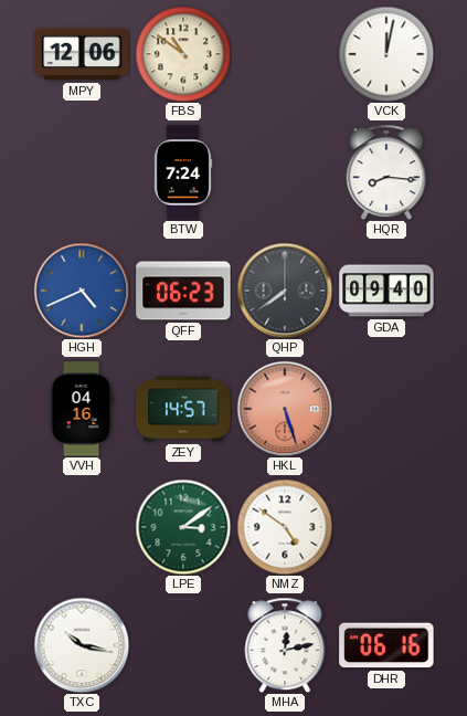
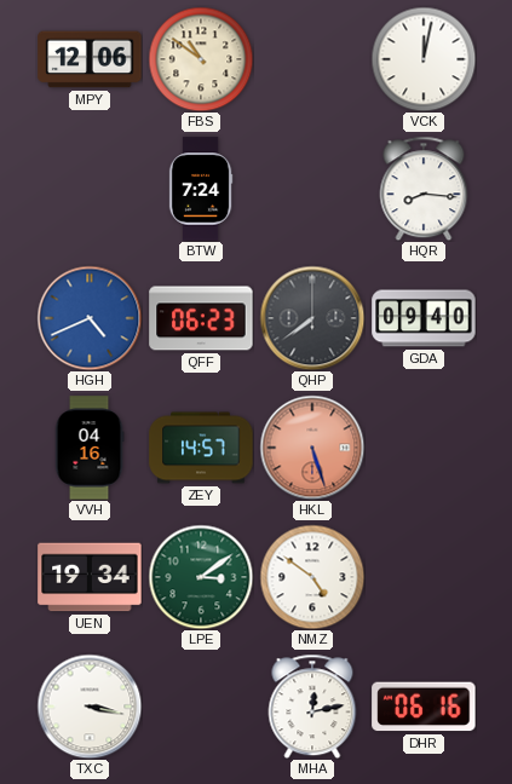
UEN: none -> 19:34
TXC: 10:17 -> 3:17
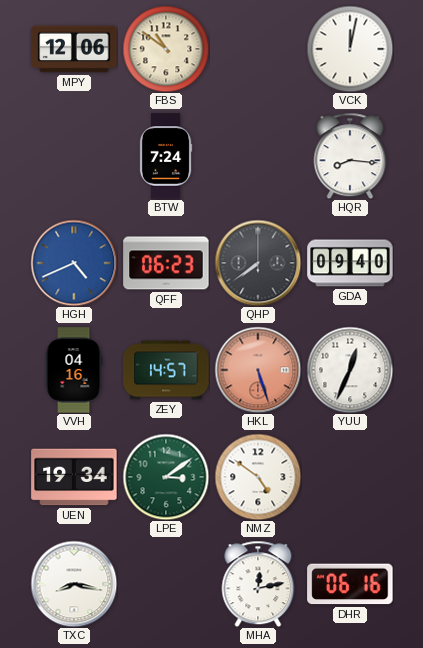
YUU: none -> 12:34
TXC: 3:17 -> 8:17
